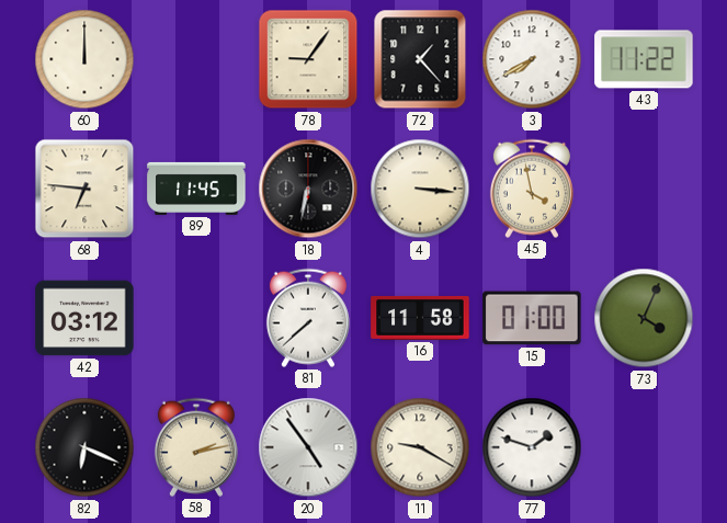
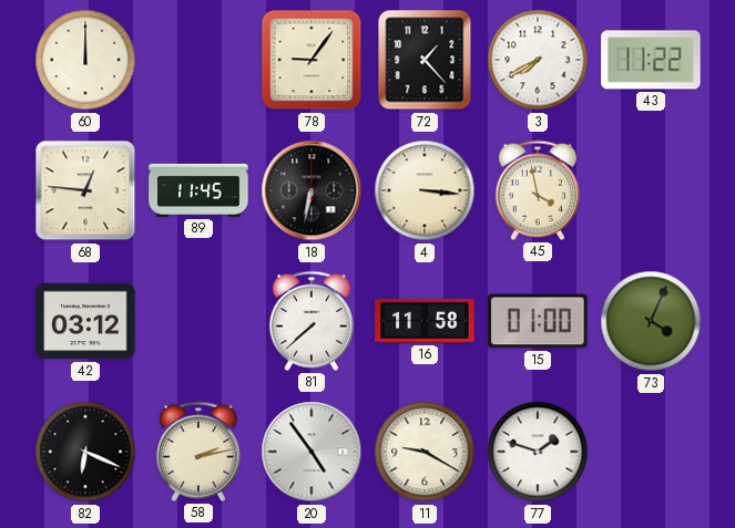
68: 6:46 -> 12:46
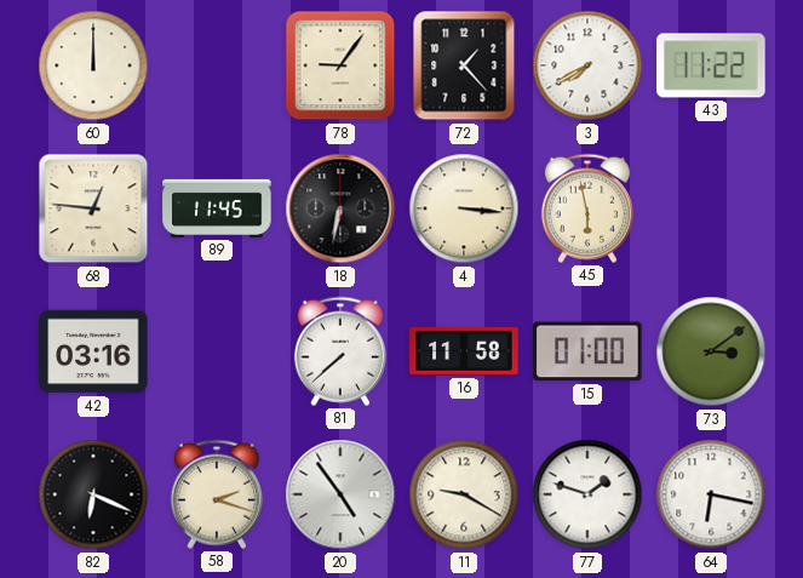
45: 3:58 -> 5:58
42: 03:12 -> 03:16
73: 4:04 -> 3:09
58: 2:13 -> 2:18
64: none -> 6:17
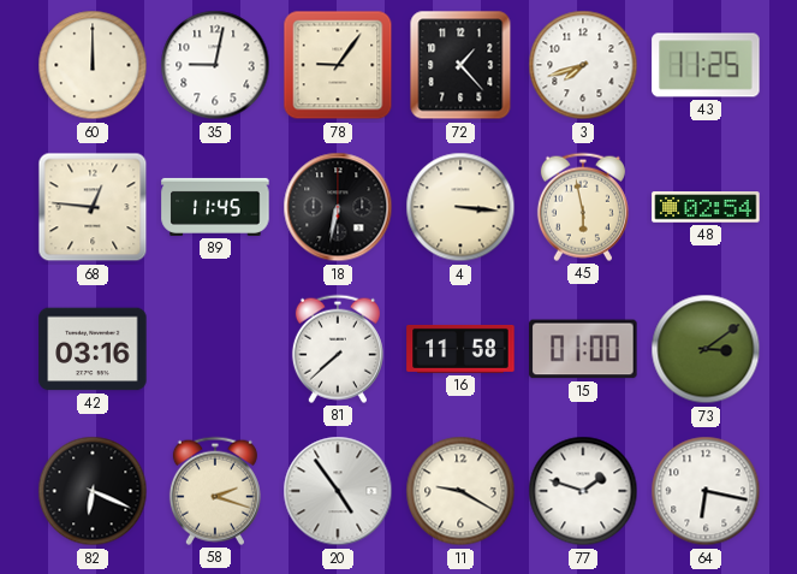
35: none -> 9:02
3: 7:40 -> 7:42
43: 11:22 -> 11:25
48: none -> 02:54
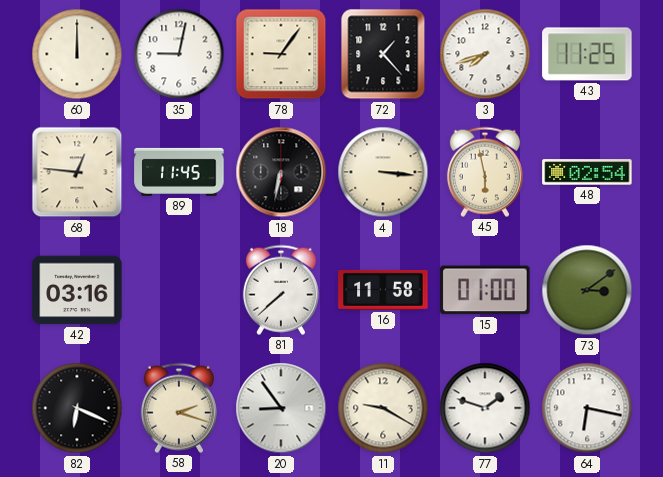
20: 4:54 -> 8:54
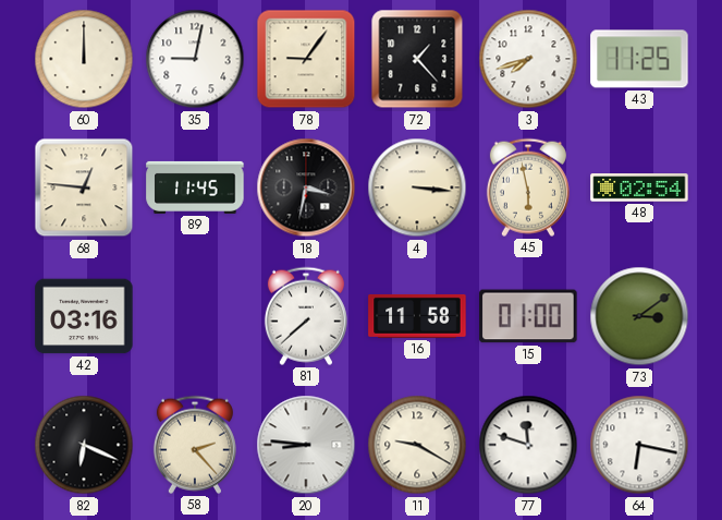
18: 6:32 -> 3:32
58: 2:18 -> 2:23
20: 8:54 -> 8:46
77: 1:48 -> 11:48
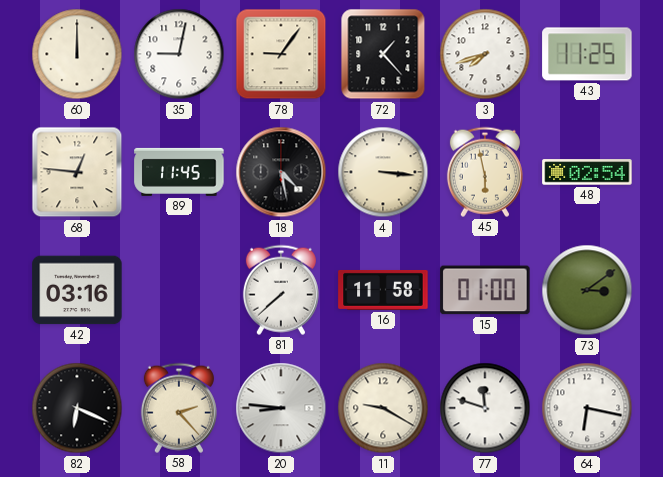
18: 3:32 -> 4:28
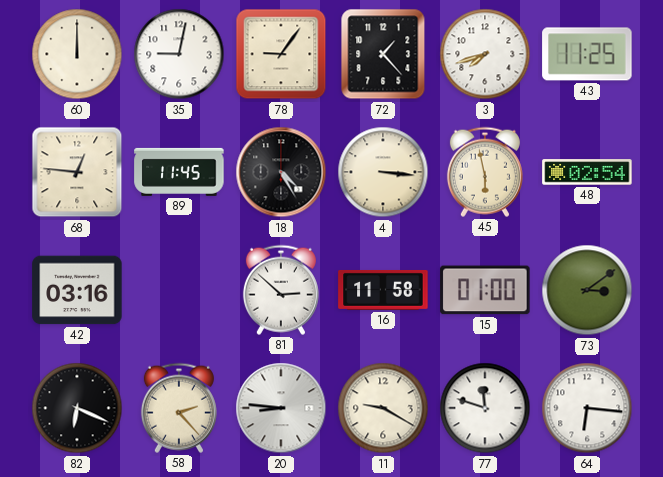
18: 4:28 -> 4:25
81: 7:38 -> 2:52
64: 6:17 -> 6:16
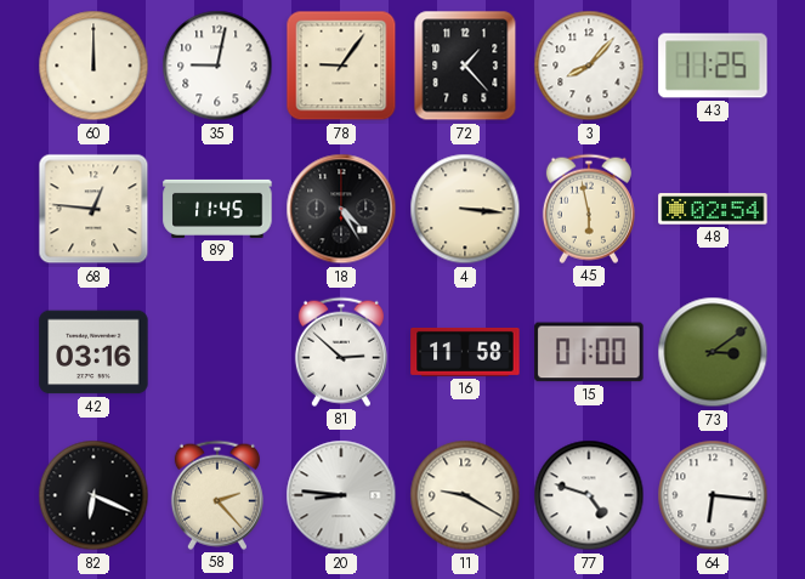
3: 7:42 -> 8:07
77: 11:48 -> 4:48
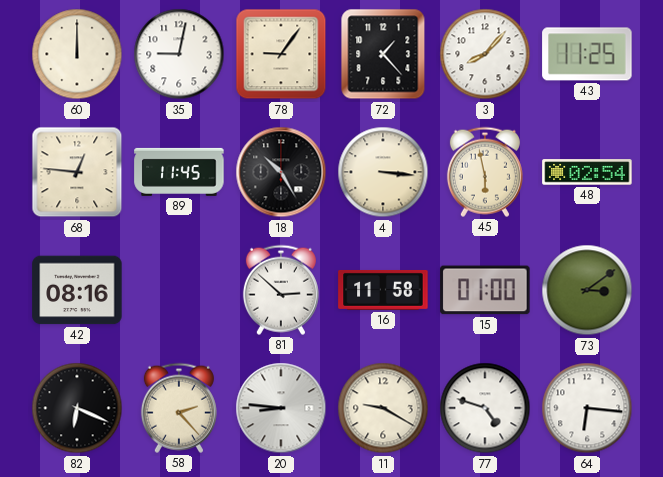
18: 4:25 -> 10:25
42: 03:16 -> 08:16
